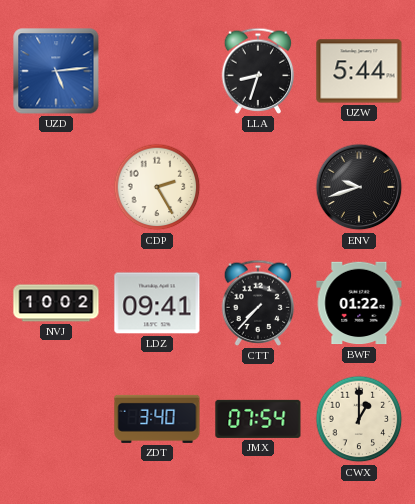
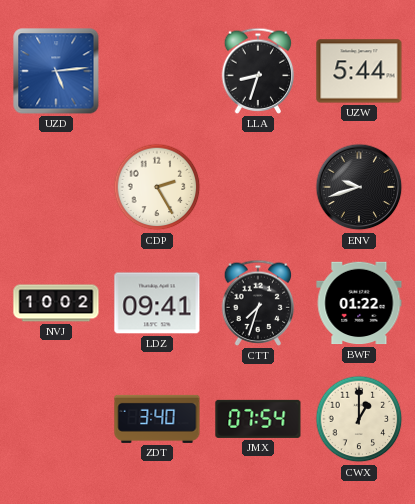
CTT: 7:37 -> 7:33
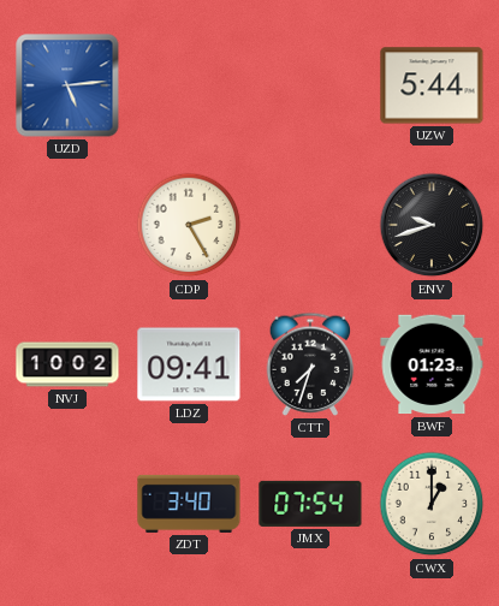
LLA: 8:33 -> none
BWF: 01:22 -> 01:23
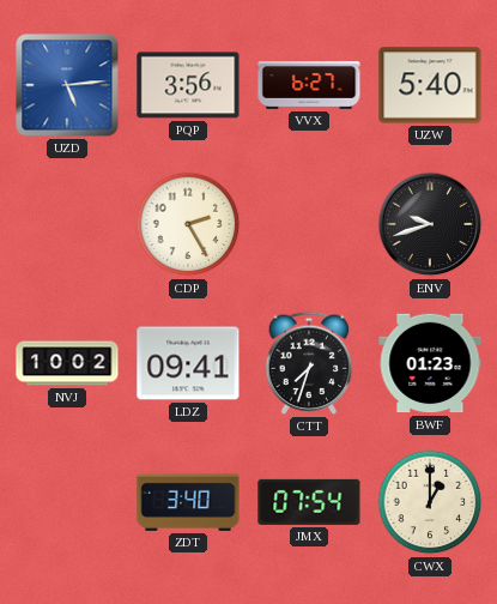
PQP: none -> 3:56
VVX: none -> 6:27
UZW: 5:44 -> 5:40
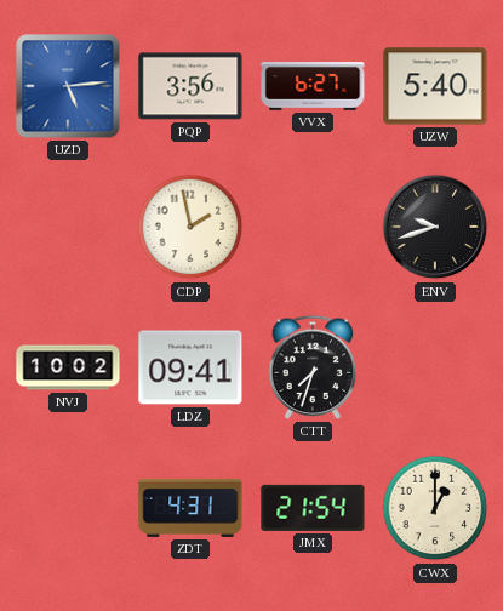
CDP: 2:25 -> 1:58
BWF: 01:23 -> none
ZDT: 3:40 -> 4:31
JMX: 07:54 -> 21:54
